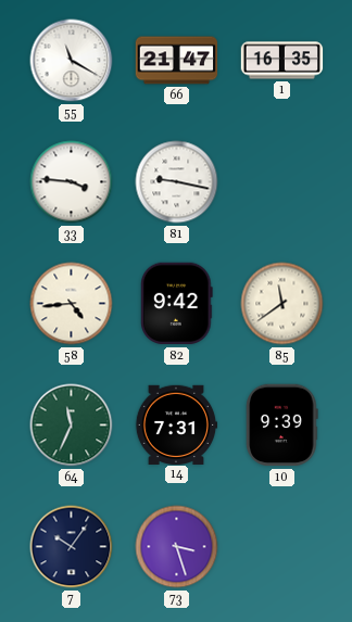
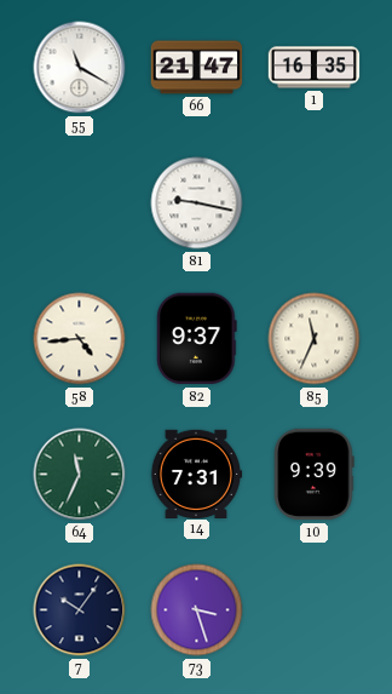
33: 3:46 -> none
82: 9:42 -> 9:37
85: 11:39 -> 11:34
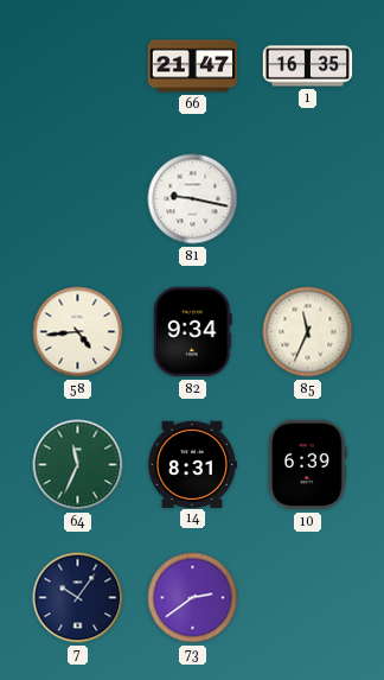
55: 11:20 -> none
82: 9:37 -> 9:34
14: 7:31 -> 8:31
10: 9:39 -> 6:39
73: 3:27 -> 2:39
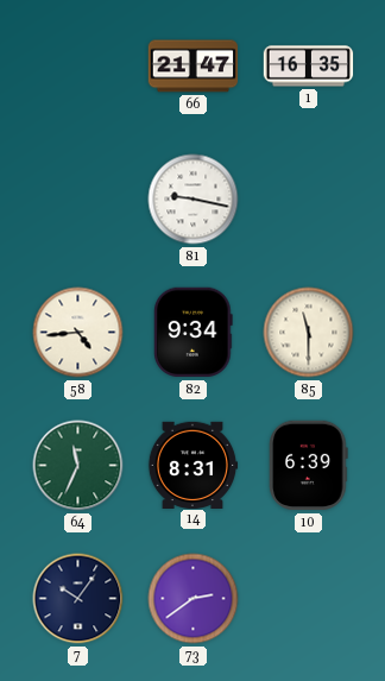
85: 11:34 -> 11:30
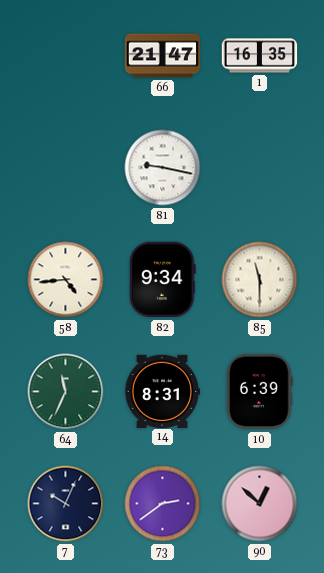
7: 10:06 -> 10:04
90: none -> 12:52
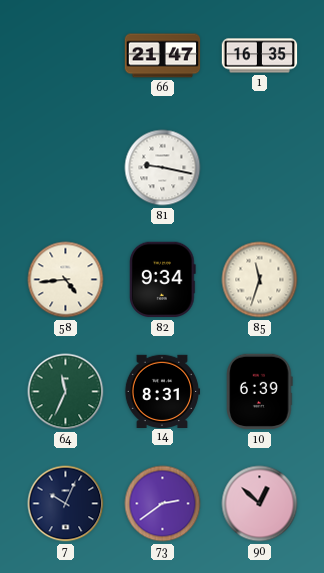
85: 11:30 -> 11:33
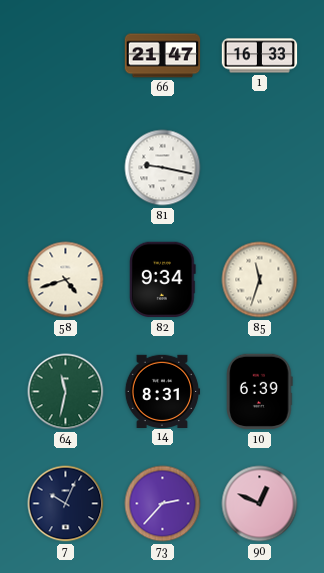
1: 16:35 -> 16:33
58: 4:44 -> 4:42
64: 11:34 -> 11:32
73: 2:39 -> 2:37
90: 12:52 -> 12:49
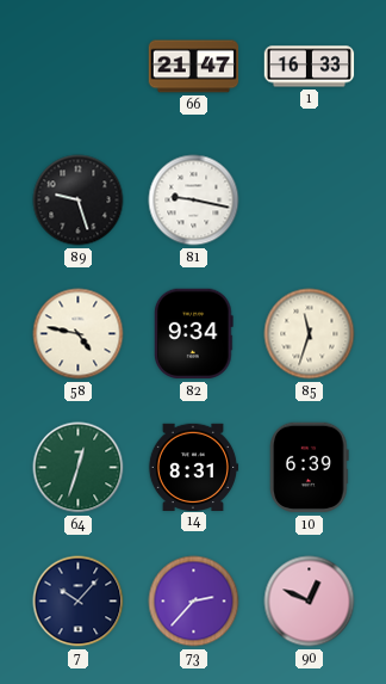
89: none -> 9:27
58: 4:42 -> 4:47
64: 11:32 -> 12:33
7: 10:04 -> 10:07
